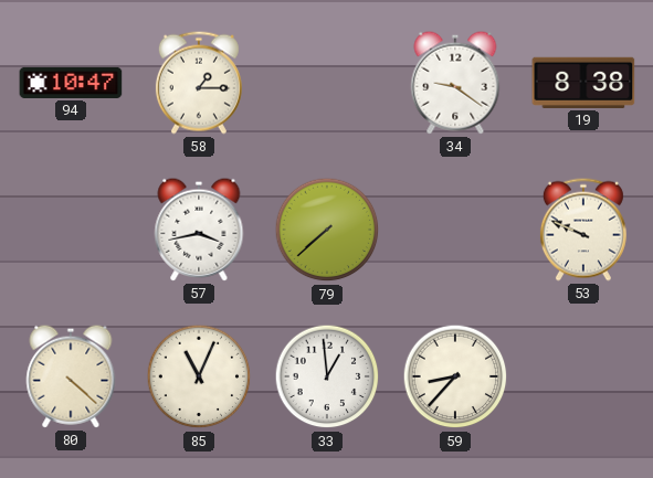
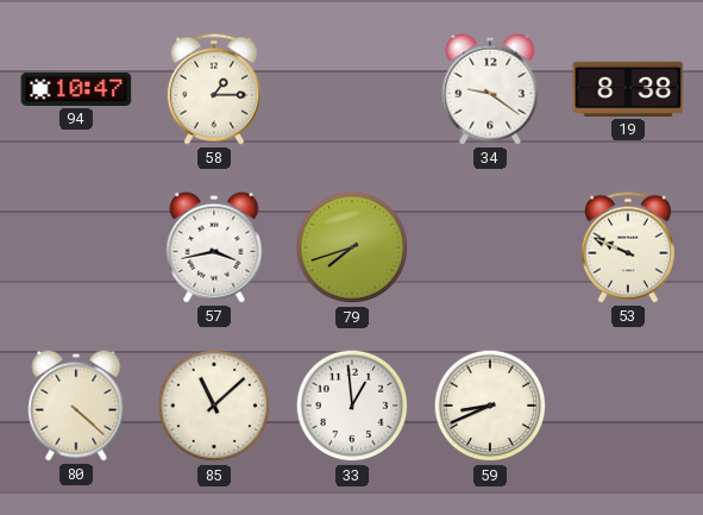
79: 7:38 -> 7:42
85: 11:04 -> 11:08
59: 8:37 -> 8:41
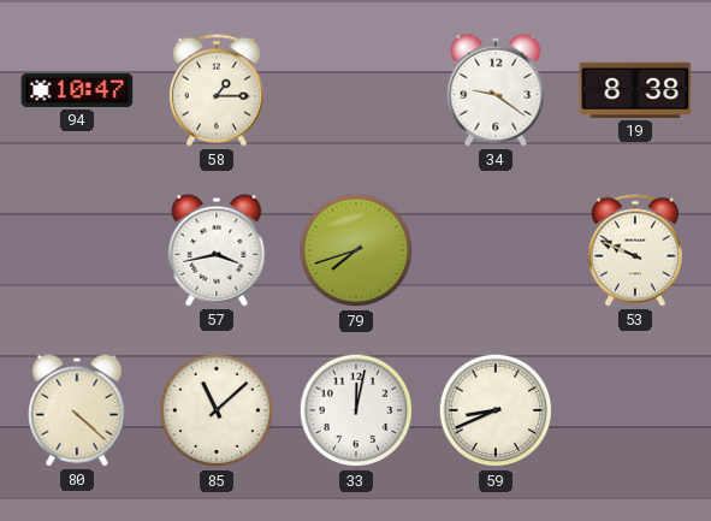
33: 12:59 -> 12:02
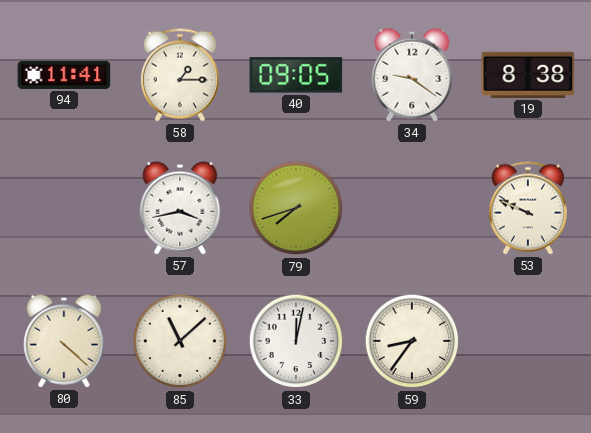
94: 10:47 -> 11:41
40: none -> 09:05
59: 8:41 -> 8:36
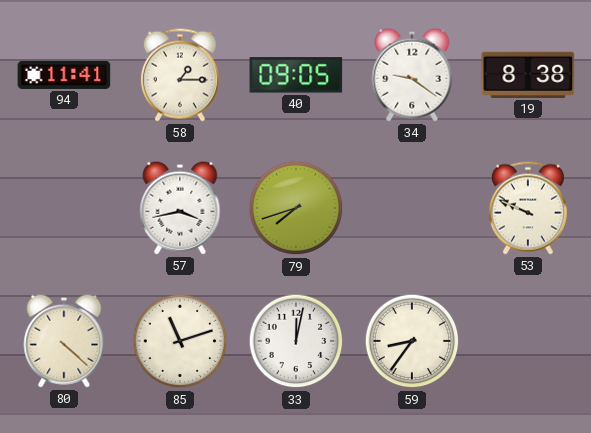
85: 11:08 -> 11:12
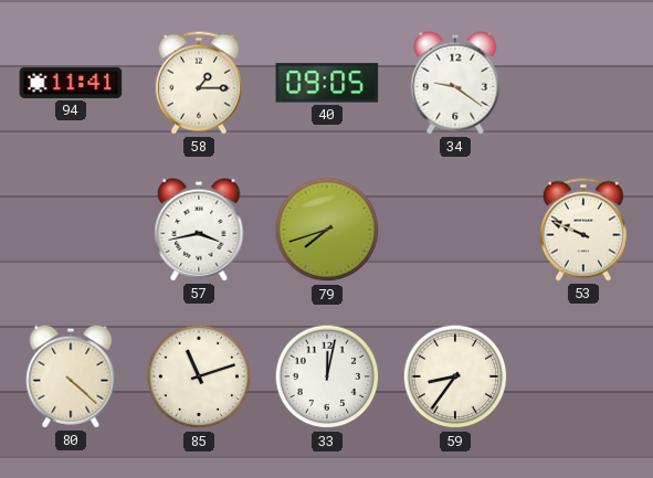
19: 8:38 -> none
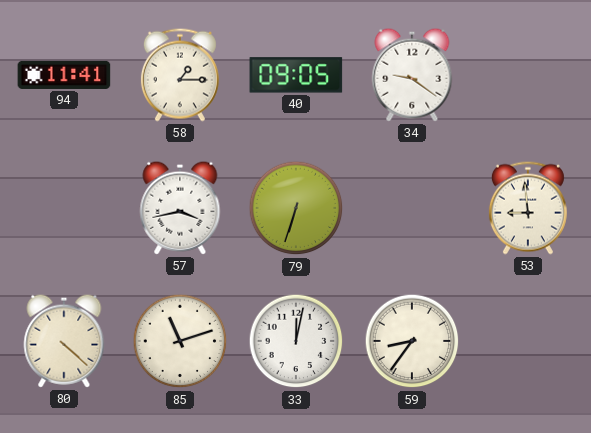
79: 7:42 -> 6:33
53: 9:49 -> 8:59
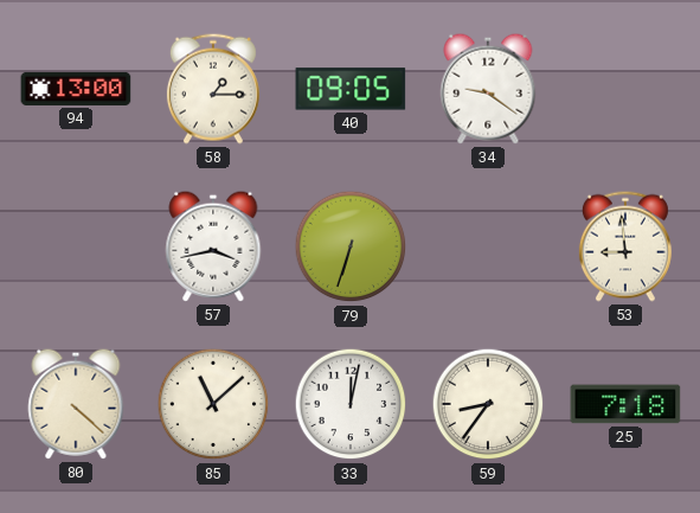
94: 11:41 -> 13:00
85: 11:12 -> 11:08
25: none -> 7:18
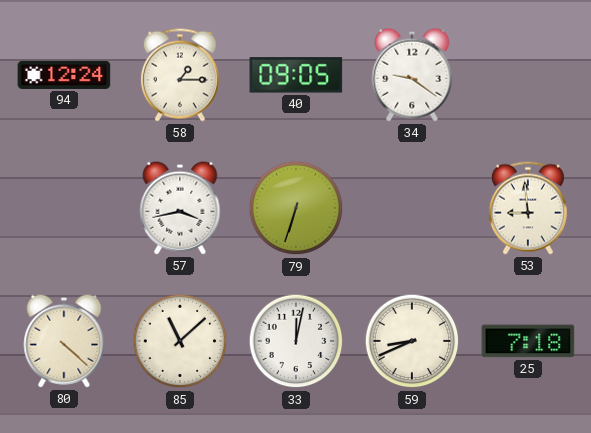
94: 13:00 -> 12:24
59: 8:36 -> 8:41
